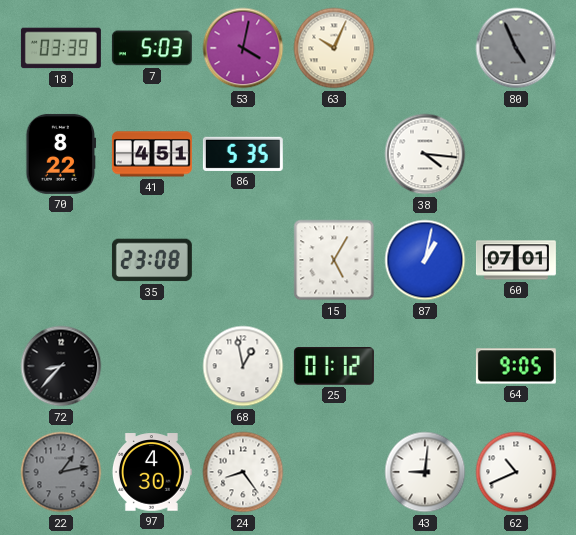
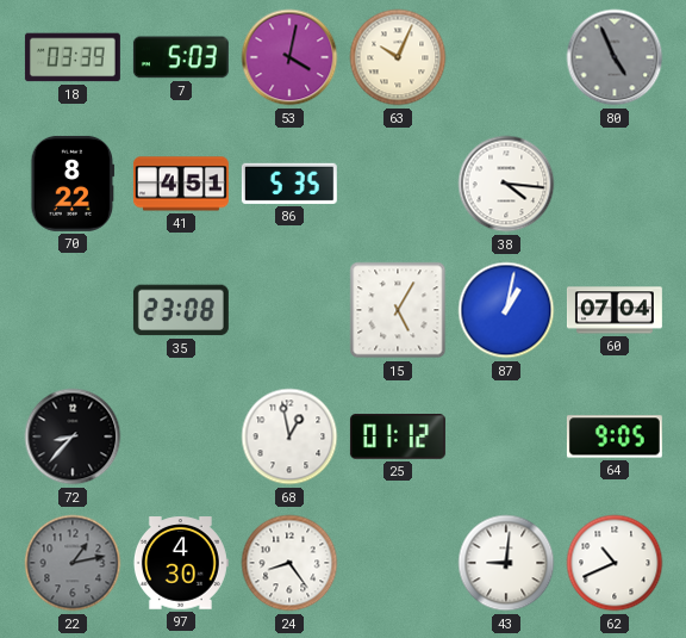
60: 07:01 -> 07:04
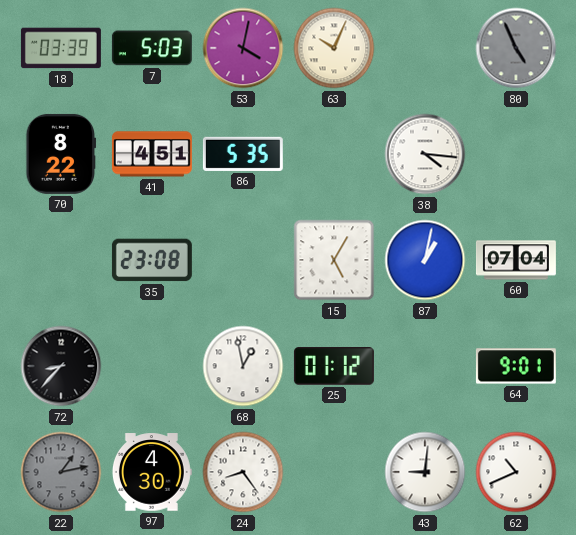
64: 9:05 -> 9:01
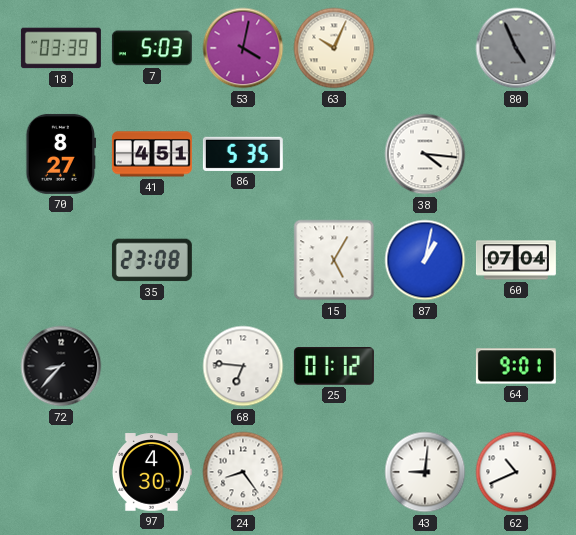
70: 8:22 -> 8:27
68: 12:58 -> 6:46
22: 1:13 -> none
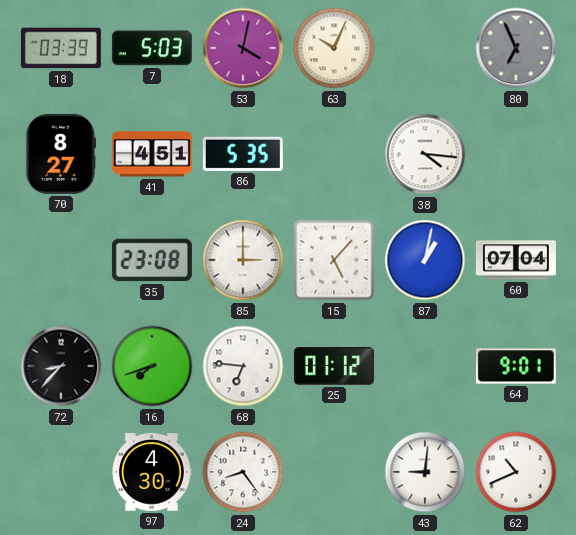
80: 4:56 -> 6:56
85: none -> 3:00
15: 5:05 -> 5:07
16: none -> 7:42
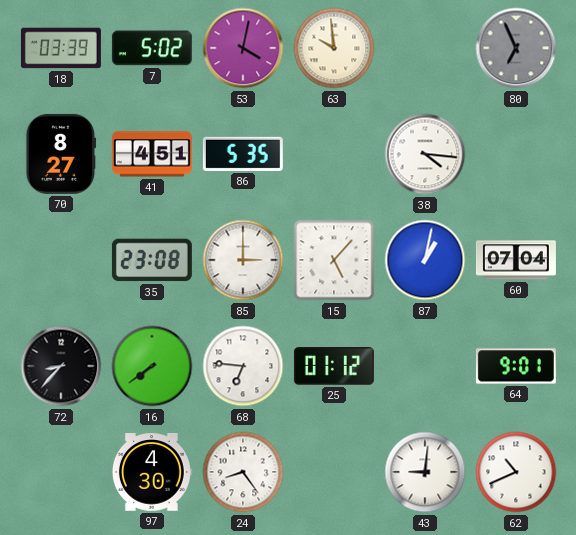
7: 5:03 -> 5:02
63: 10:04 -> 9:59
16: 7:42 -> 7:39
